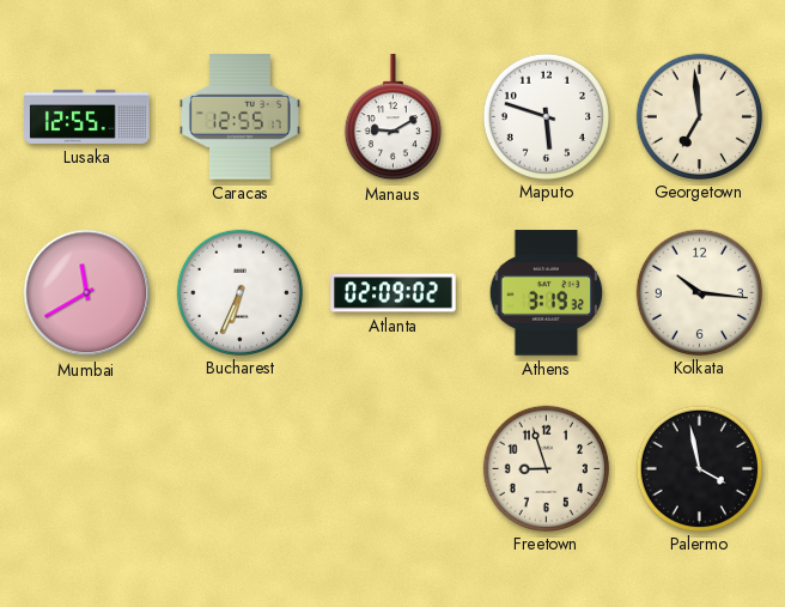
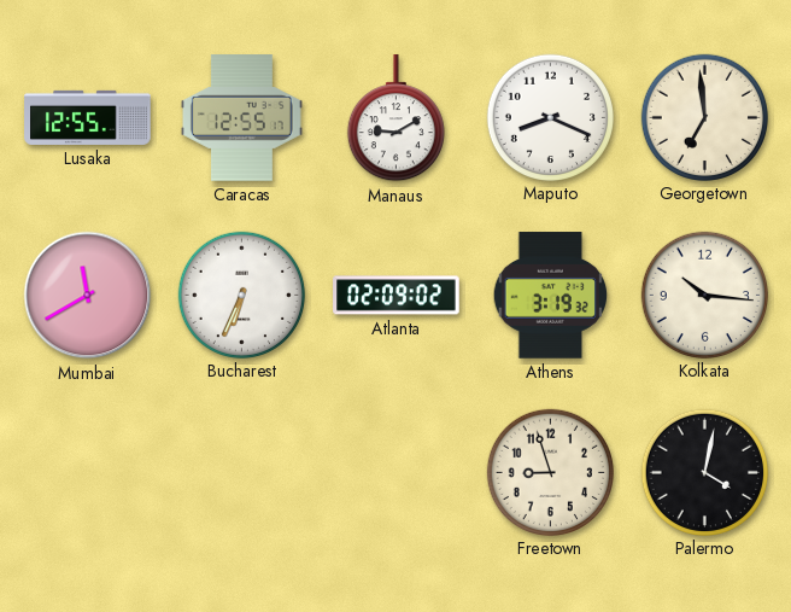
Maputo: 5:48 -> 8:19
Palermo: 3:58 -> 4:02
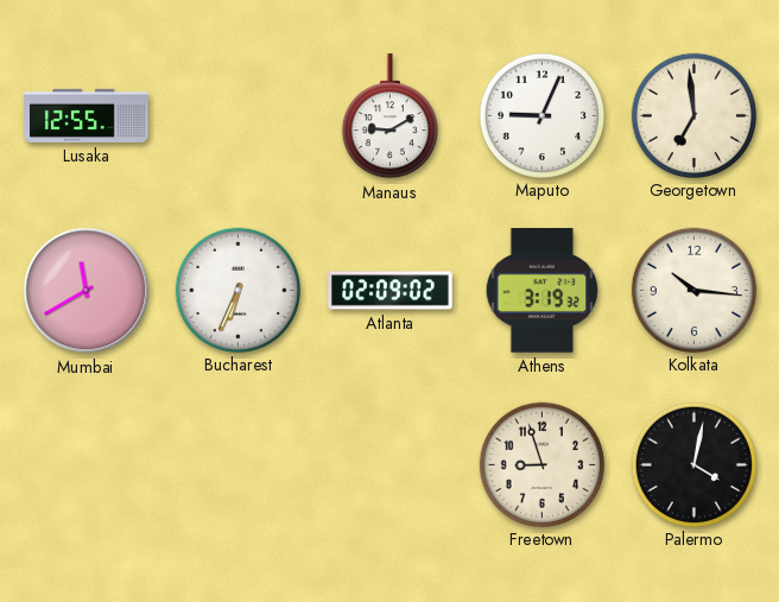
Caracas: 12:55 -> none
Maputo: 8:19 -> 9:04
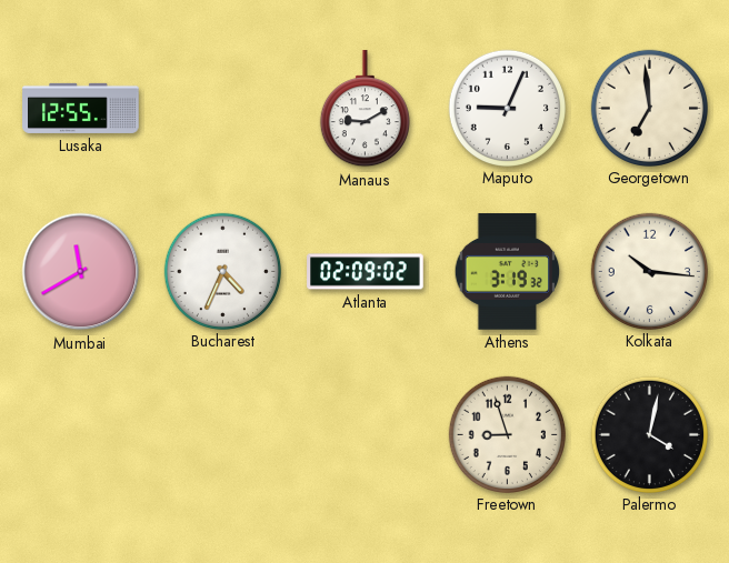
Bucharest: 6:34 -> 4:34
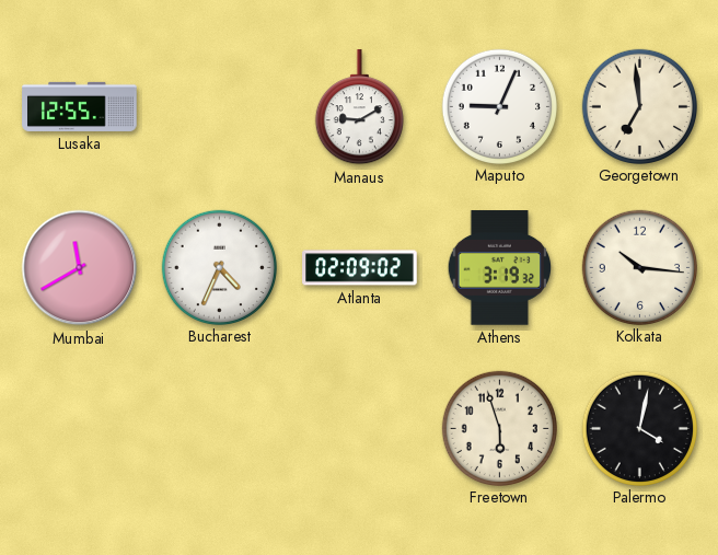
Freetown: 8:57 -> 5:57
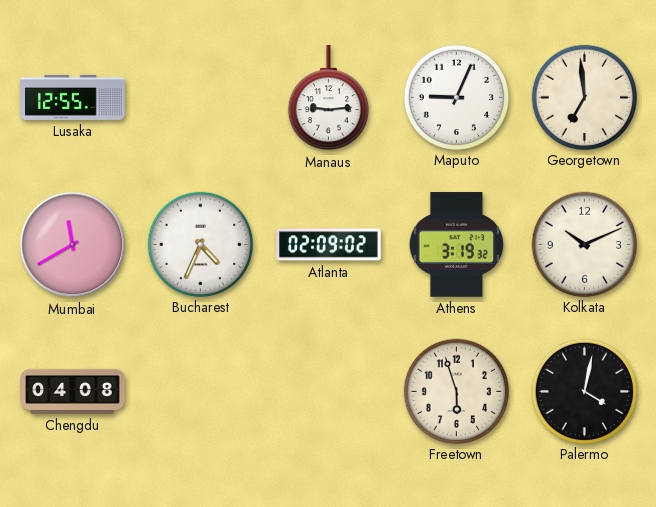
Manaus: 9:10 -> 9:14
Kolkata: 10:16 -> 10:11
Chengdu: none -> 04:08
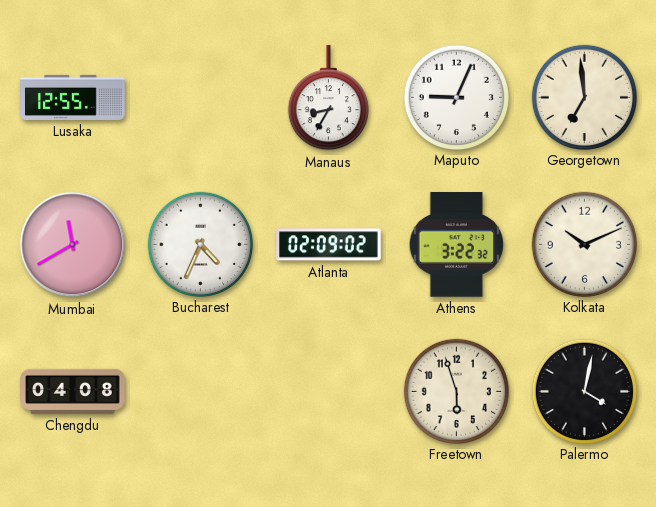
Manaus: 9:14 -> 8:35
Athens: 3:19 -> 3:22
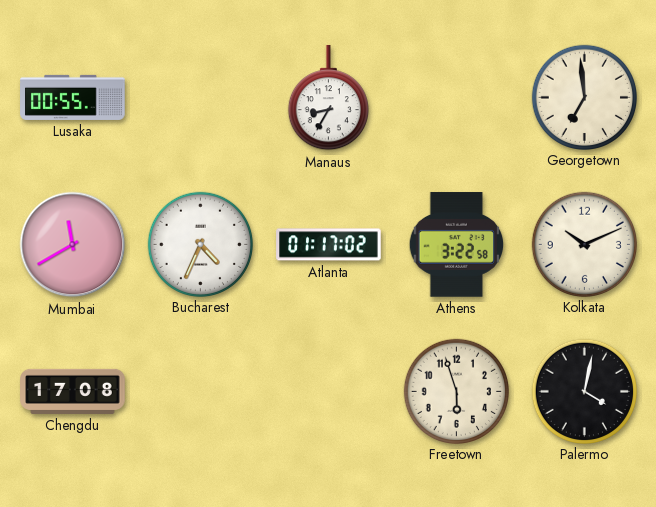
Lusaka: 12:55 -> 00:55
Maputo: 9:04 -> none
Atlanta: 02:09 -> 01:17
Athens: 3:22:32 -> 3:22:58
Chengdu: 04:08 -> 17:08
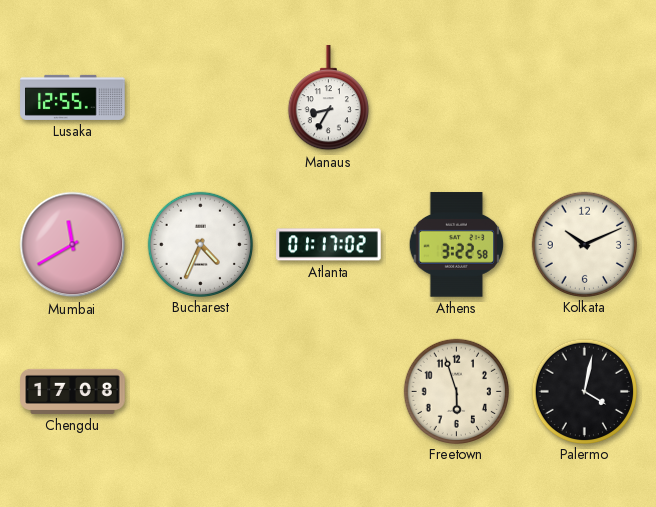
Lusaka: 00:55 -> 12:55
Georgetown: 6:59 -> none
